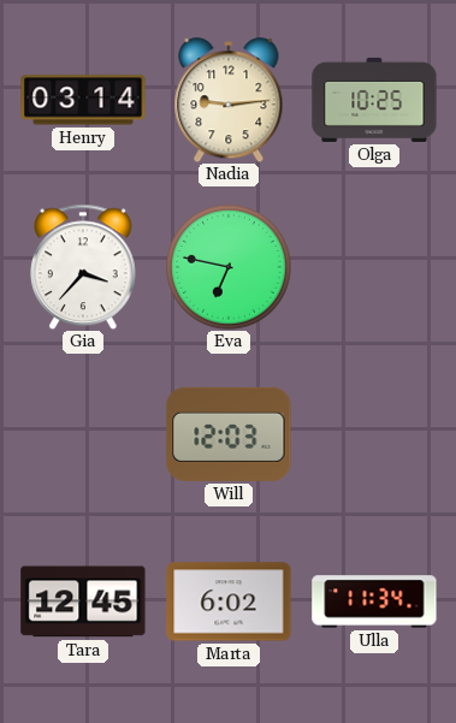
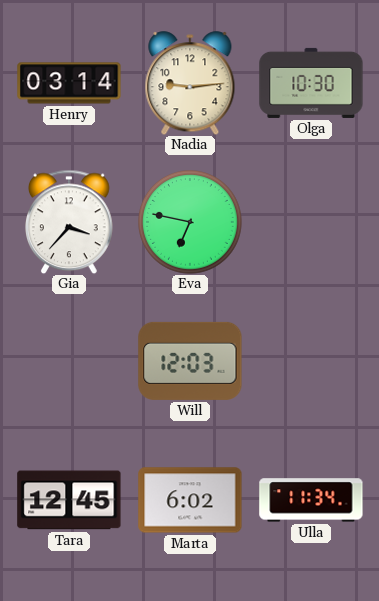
Olga: 10:25 -> 10:30
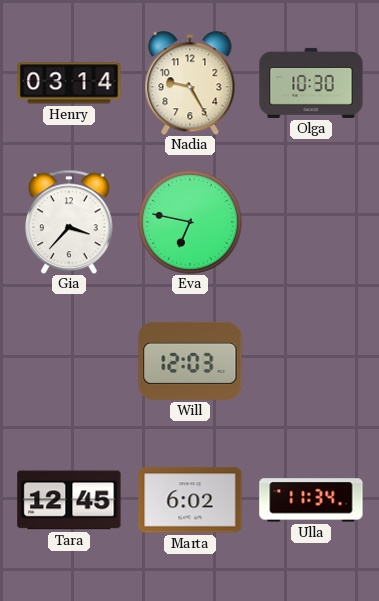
Nadia: 9:14 -> 9:25
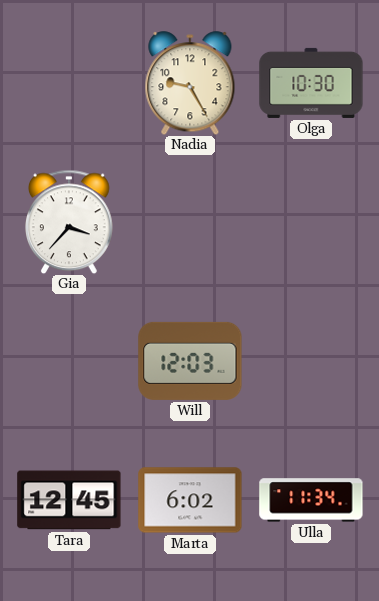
Henry: 03:14 -> none
Eva: 6:47 -> none
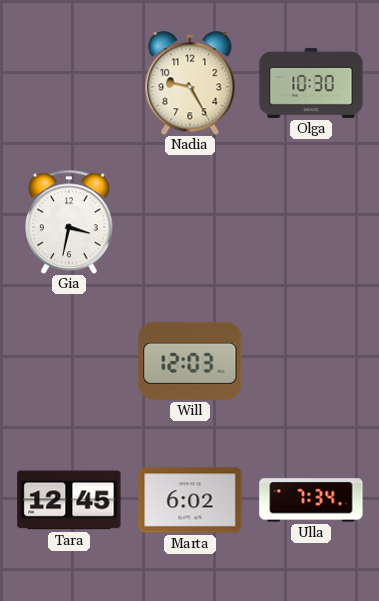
Gia: 3:37 -> 3:32
Ulla: 11:34 -> 7:34
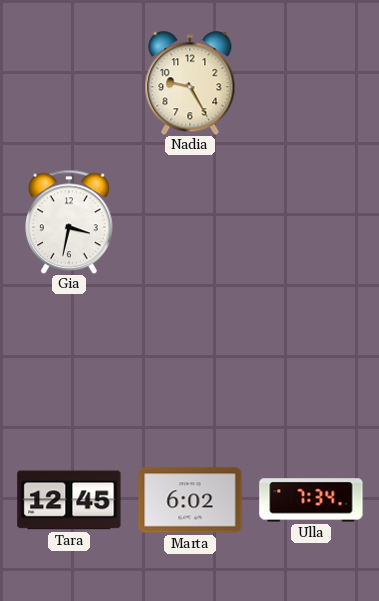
Olga: 10:30 -> none
Will: 12:03 -> none
